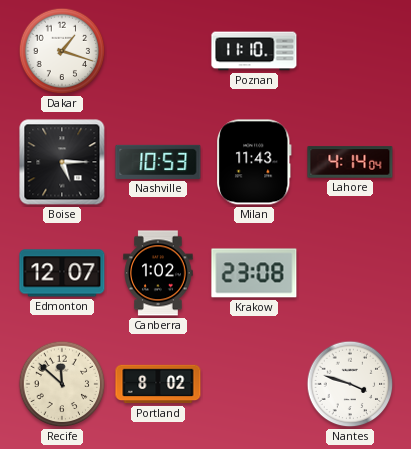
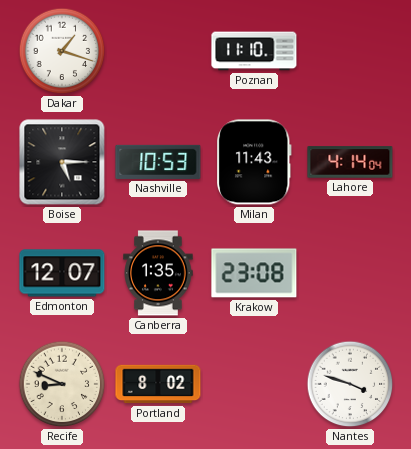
Canberra: 1:02 -> 1:35
Recife: 11:52 -> 8:49
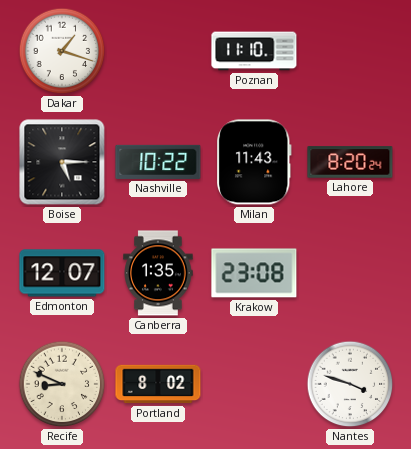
Nashville: 10:53 -> 10:22
Lahore: 4:14 -> 8:20
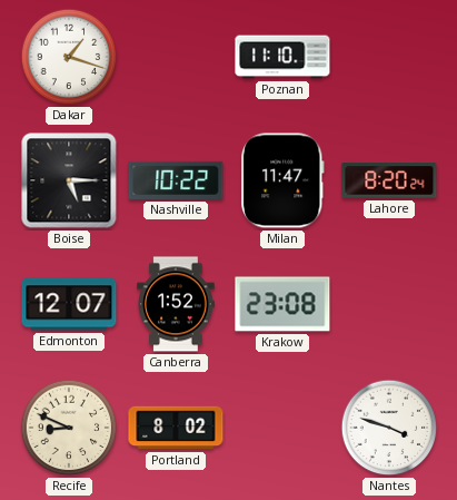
Milan: 11:43 -> 11:47
Canberra: 1:35 -> 1:52
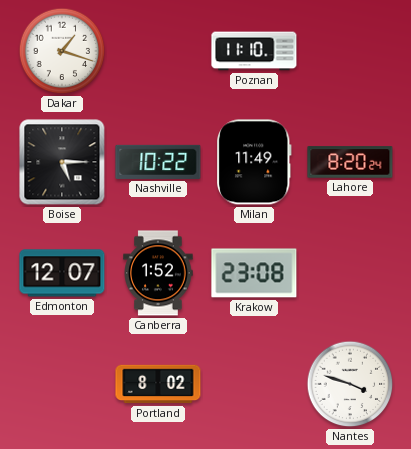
Milan: 11:47 -> 11:49
Recife: 8:49 -> none
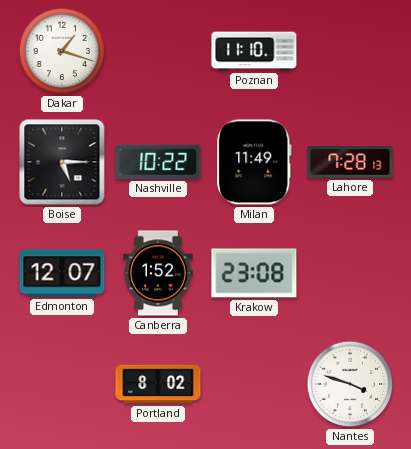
Lahore: 8:20 -> 7:28
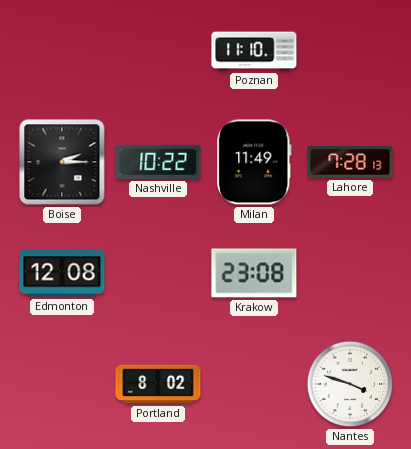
Dakar: 1:18 -> none
Boise: 5:15 -> 2:15
Edmonton: 12:07 -> 12:08
Canberra: 1:52 -> none
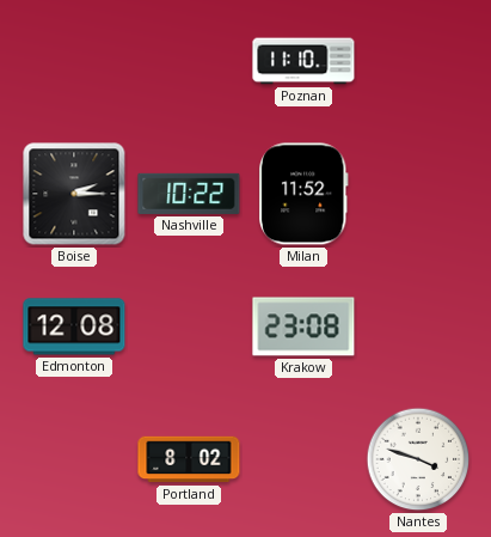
Milan: 11:49 -> 11:52
Lahore: 7:28 -> none
